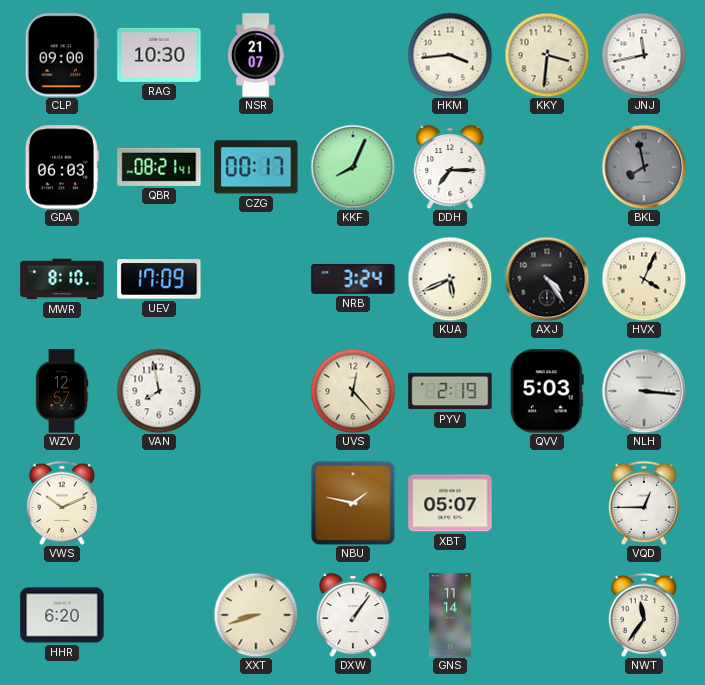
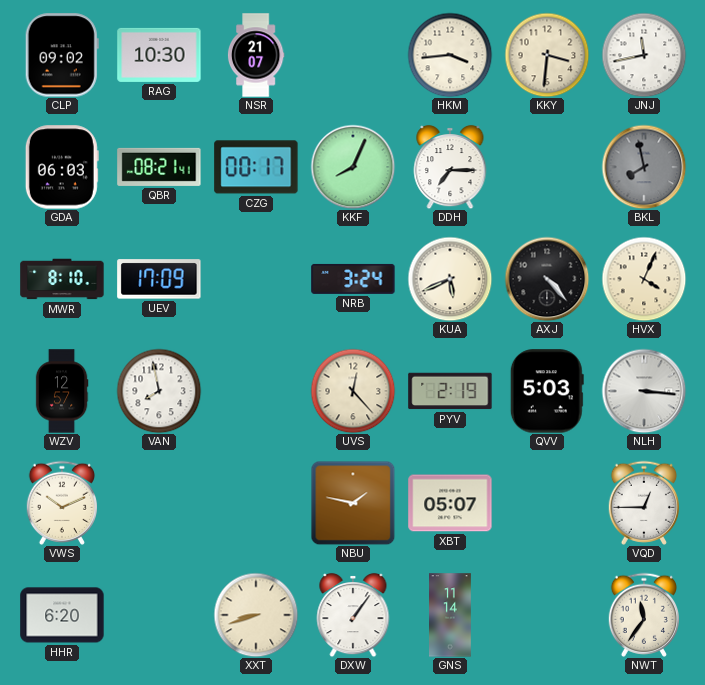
CLP: 09:00 -> 09:02
AXJ: 4:24 -> 4:23
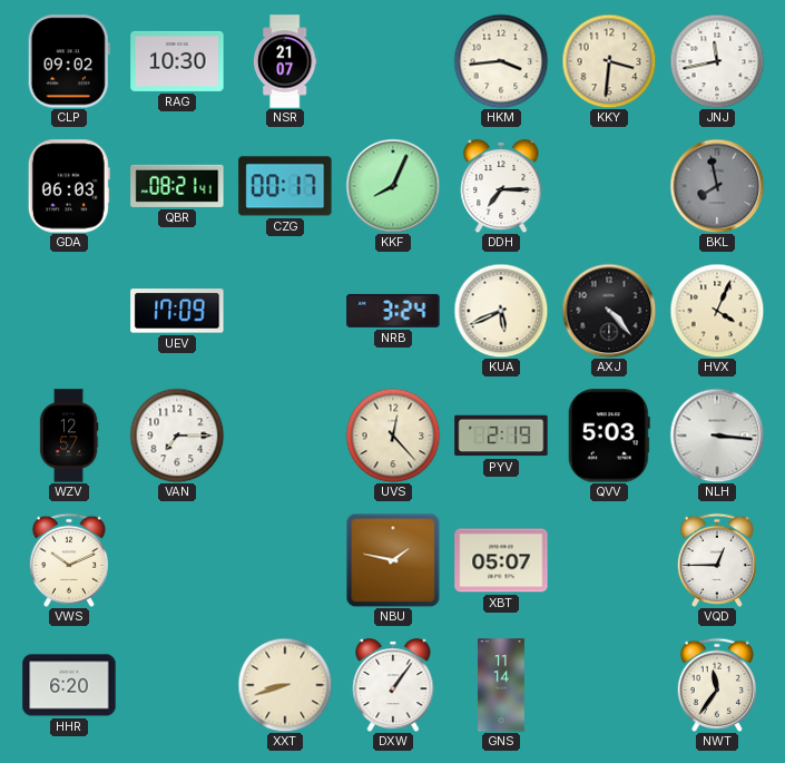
MWR: 8:10 -> none
VAN: 7:58 -> 7:15
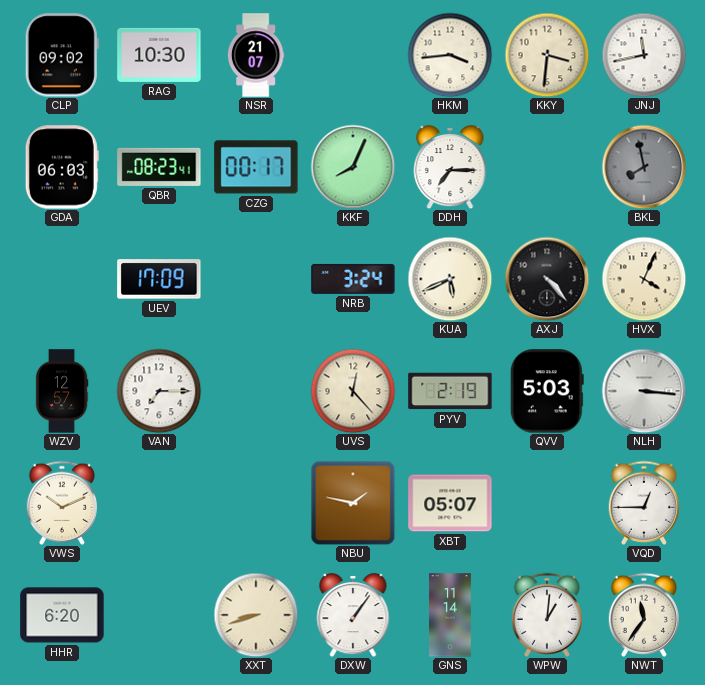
QBR: 08:21 -> 08:23
WPW: none -> 1:01
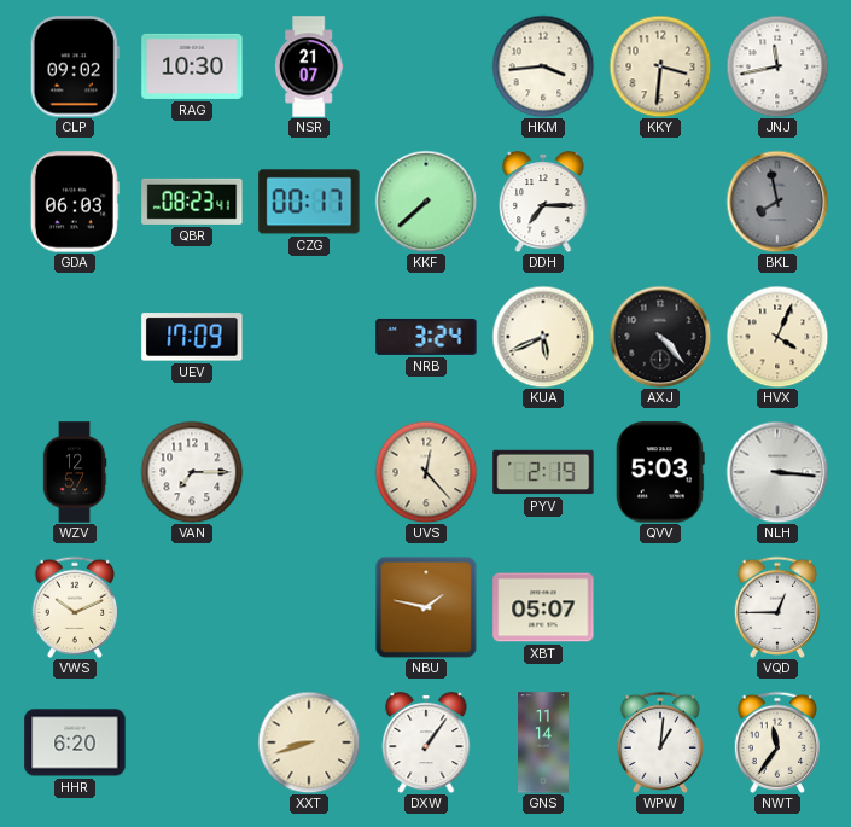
KKF: 8:04 -> 7:38
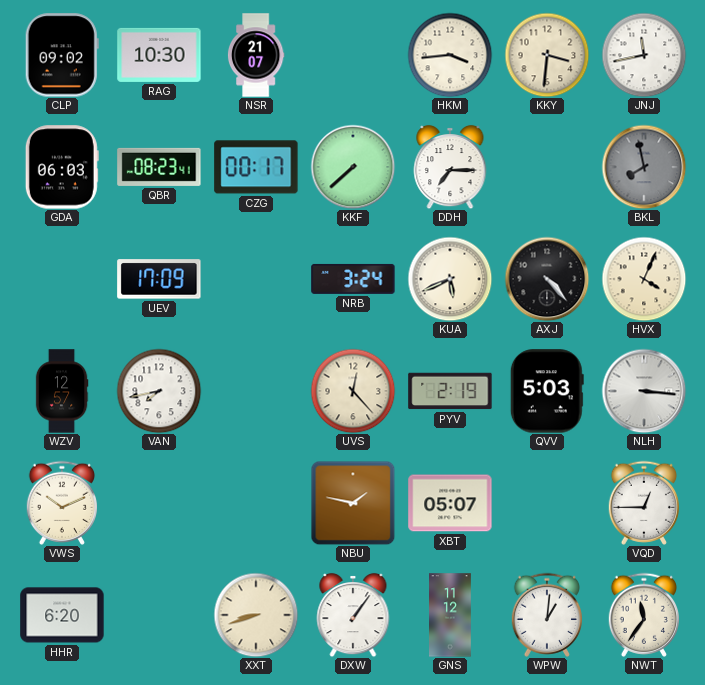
VAN: 7:15 -> 7:43
GNS: 11:14 -> 11:12
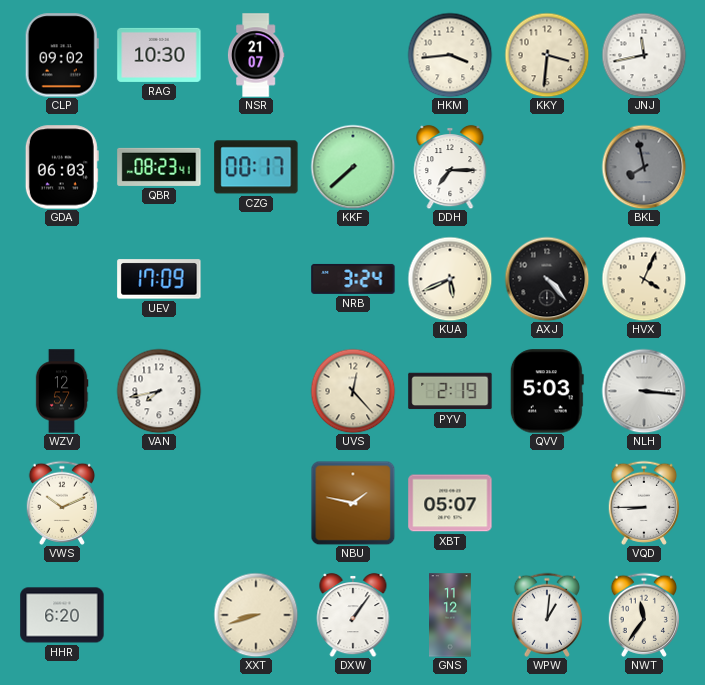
VQD: 12:45 -> 8:45
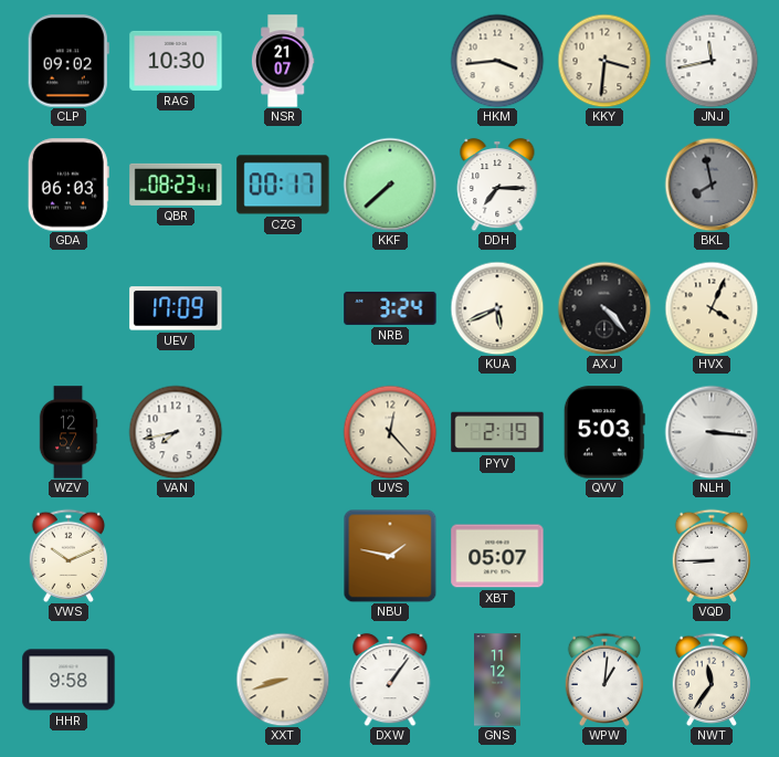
HHR: 6:20 -> 9:58
